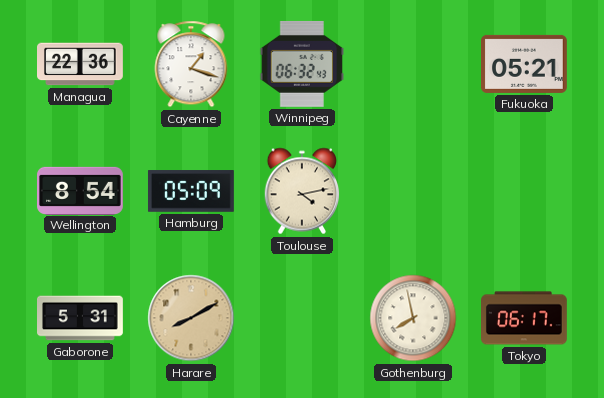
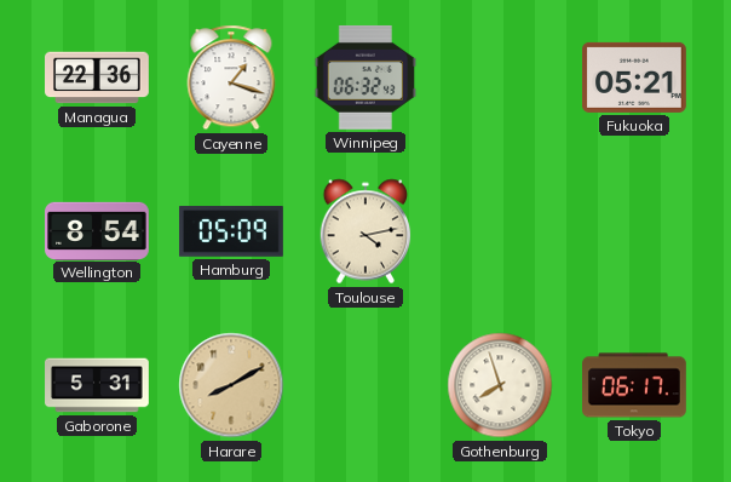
Gothenburg: 7:58 -> 7:57
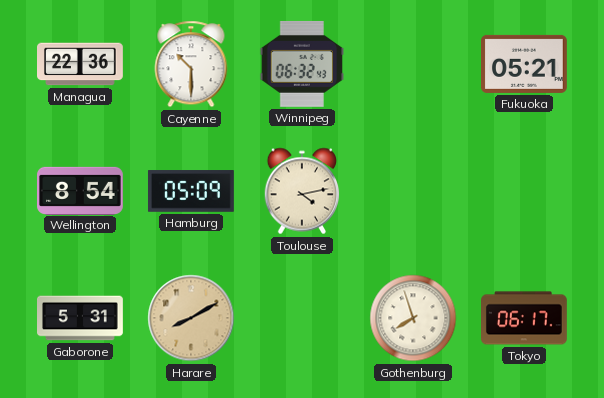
Cayenne: 1:18 -> 10:30
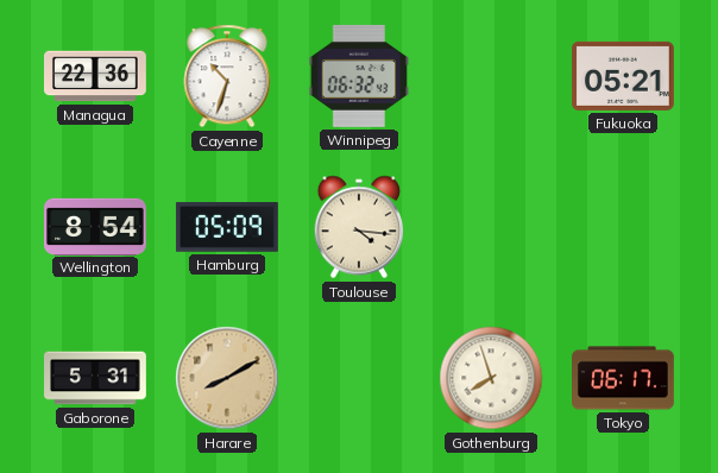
Cayenne: 10:30 -> 10:33
Toulouse: 4:13 -> 4:16
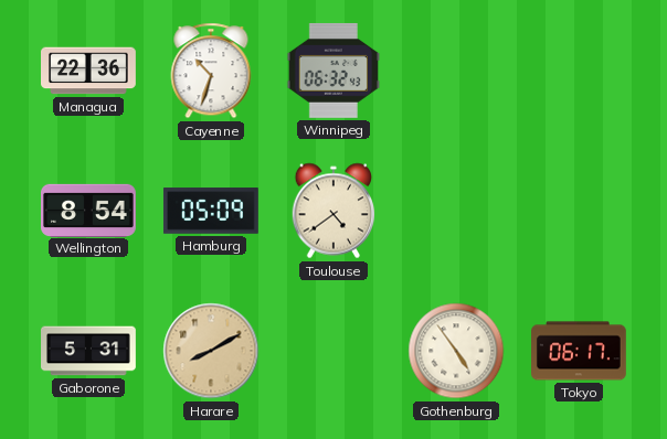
Fukuoka: 05:21 -> none
Toulouse: 4:16 -> 4:39
Gothenburg: 7:57 -> 4:54
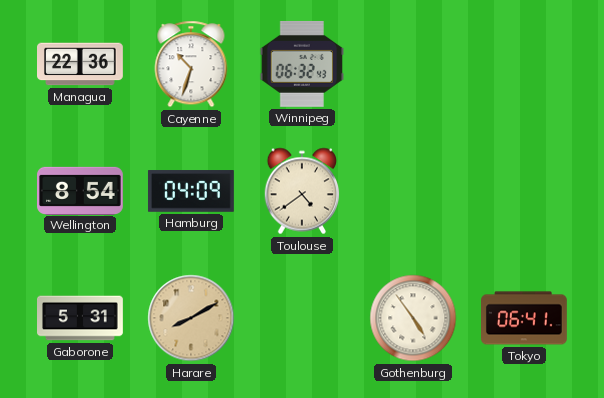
Hamburg: 05:09 -> 04:09
Tokyo: 06:17 -> 06:41
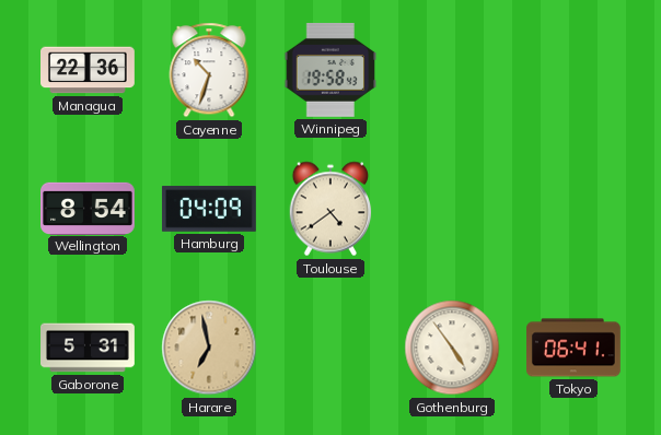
Winnipeg: 06:32 -> 19:58
Harare: 8:10 -> 6:58
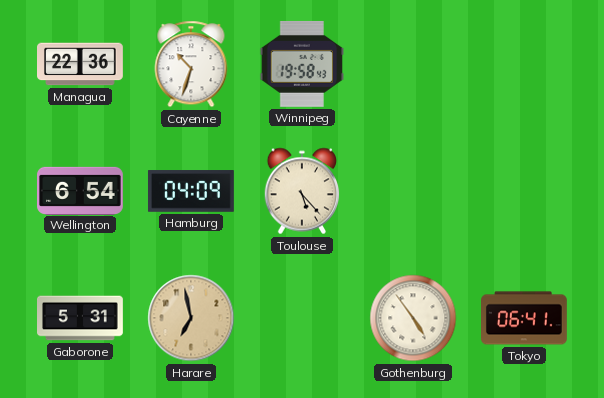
Wellington: 8:54 -> 6:54
Toulouse: 4:39 -> 5:23
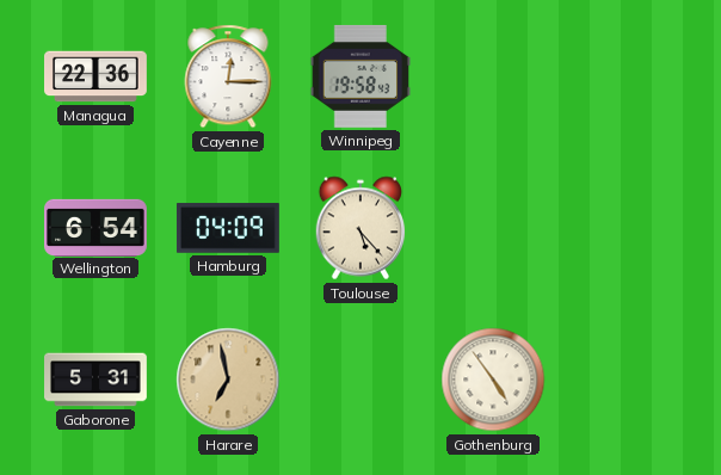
Cayenne: 10:33 -> 12:15
Tokyo: 06:41 -> none
